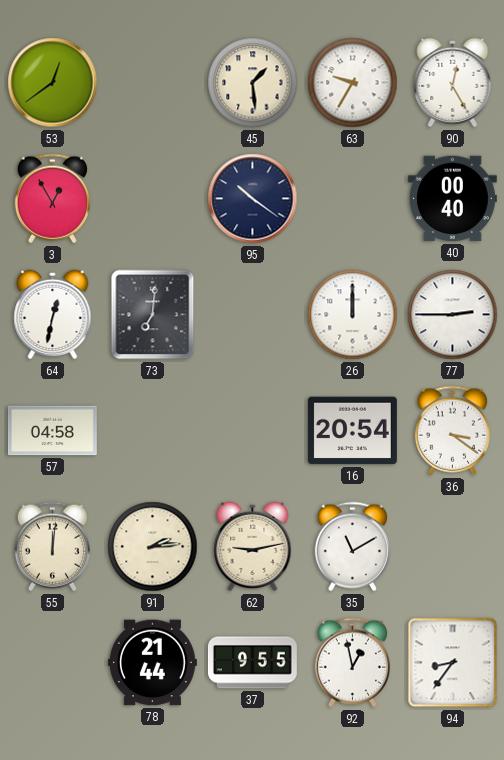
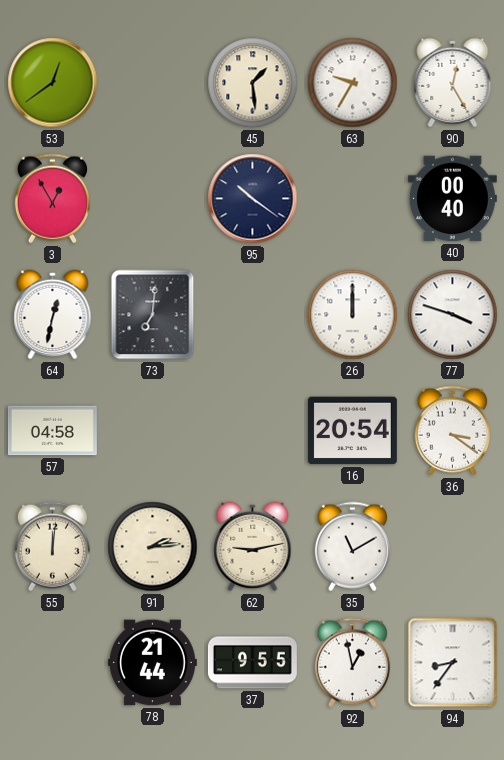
77: 2:45 -> 3:48
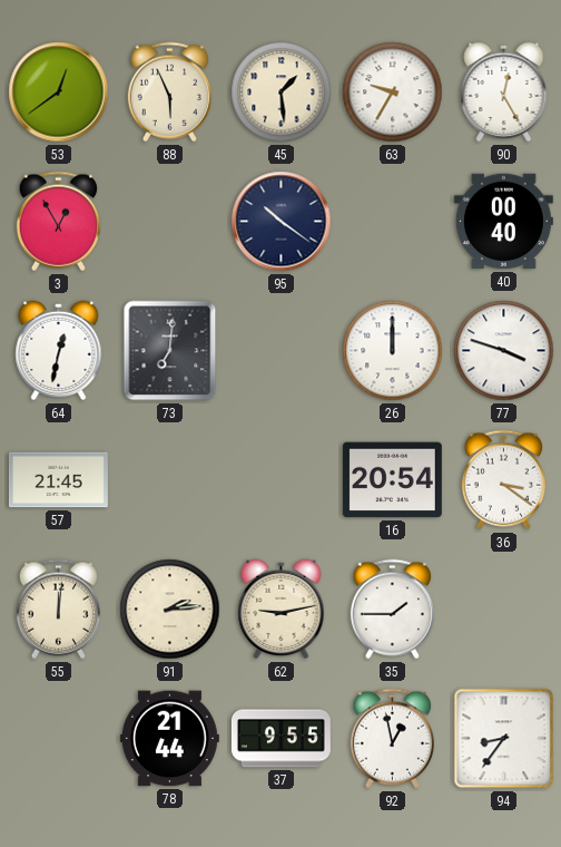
88: none -> 5:56
57: 04:58 -> 21:45
35: 11:10 -> 1:45
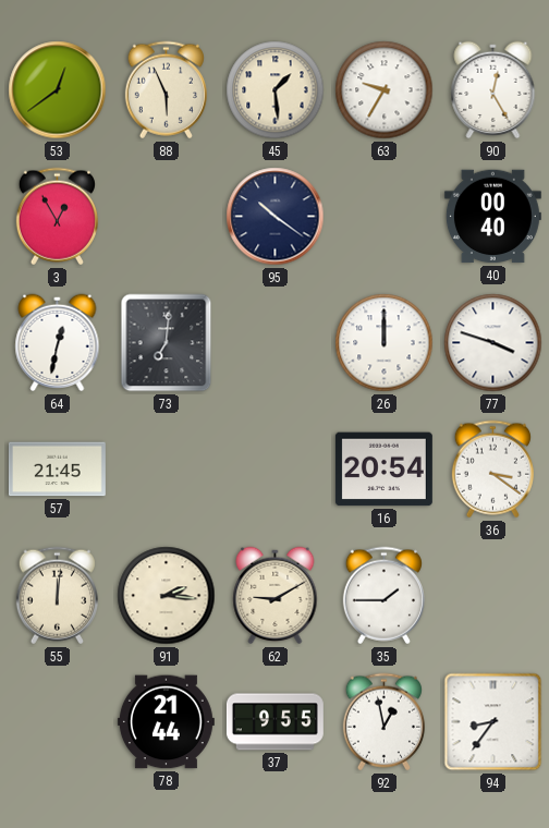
91: 2:14 -> 2:16
62: 9:13 -> 9:10
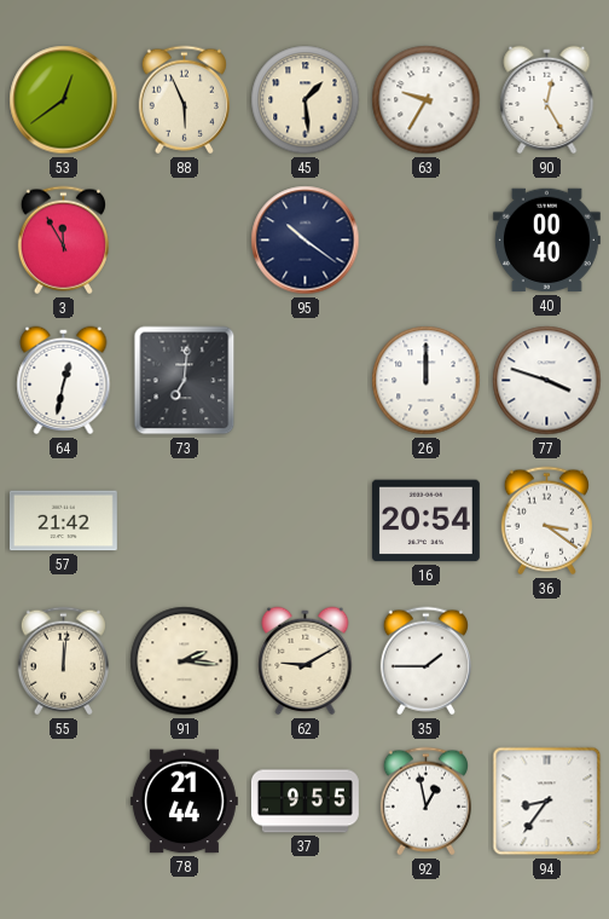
3: 12:55 -> 11:55
57: 21:45 -> 21:42
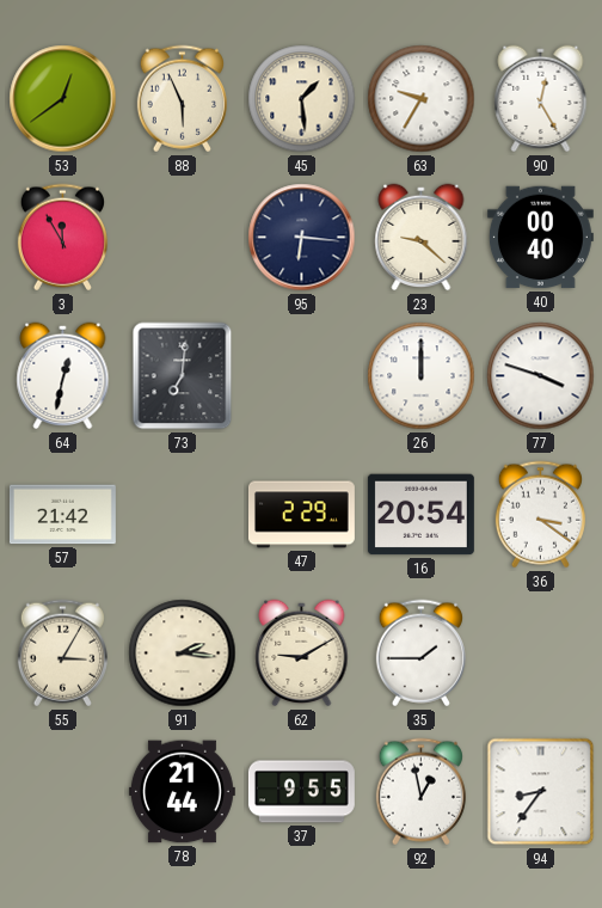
95: 10:21 -> 6:16
23: none -> 9:22
47: none -> 2:29
55: 12:01 -> 3:05
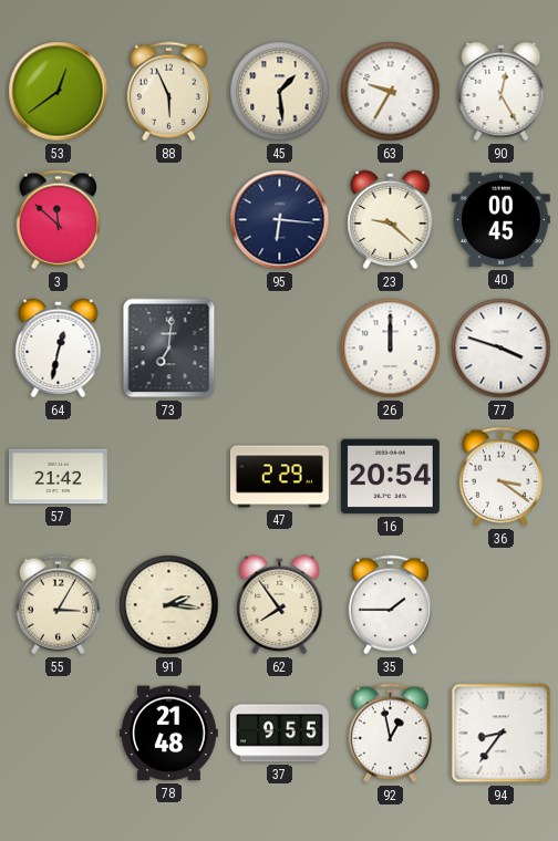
3: 11:55 -> 11:52
40: 00:40 -> 00:45
62: 9:10 -> 7:54
78: 21:44 -> 21:48
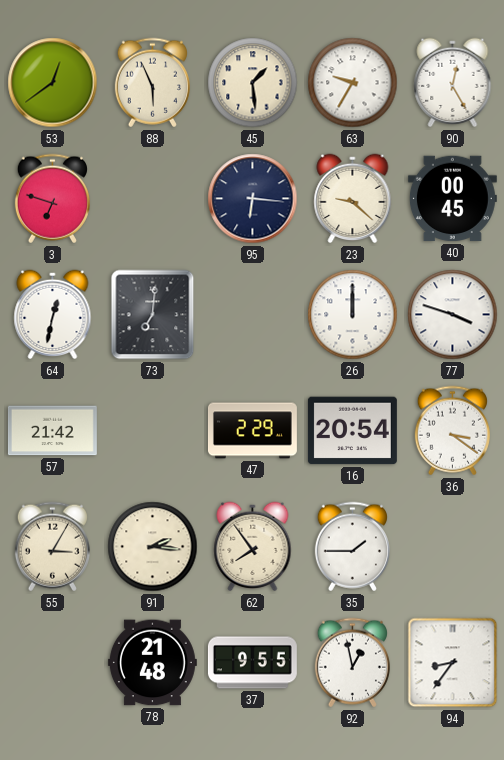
3: 11:52 -> 6:48
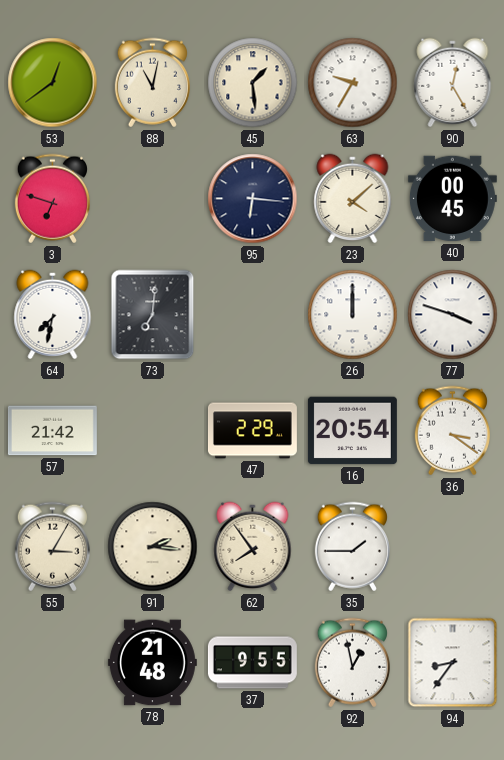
88: 5:56 -> 11:02
23: 9:22 -> 4:08
64: 12:32 -> 7:32
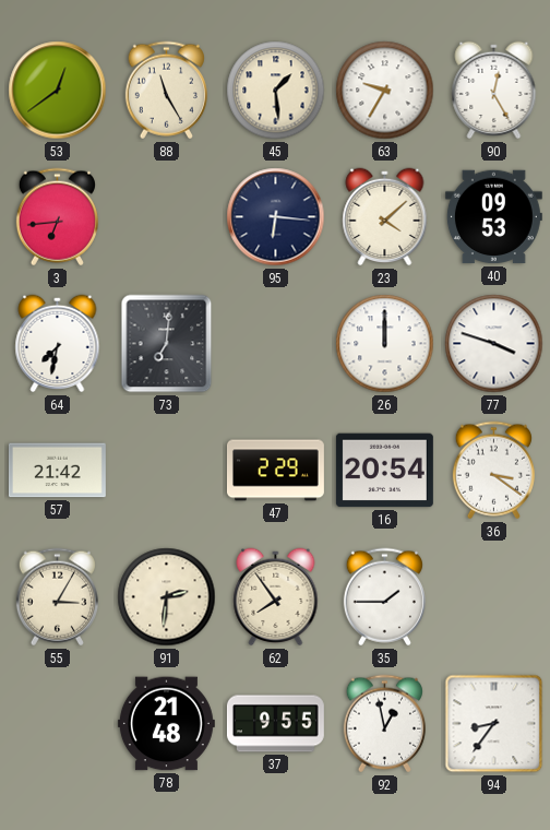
88: 11:02 -> 11:25
3: 6:48 -> 6:44
40: 00:45 -> 09:53
91: 2:16 -> 2:31
